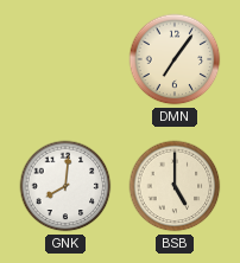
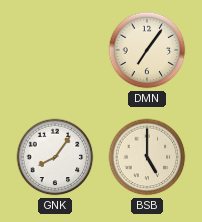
GNK: 8:01 -> 8:06
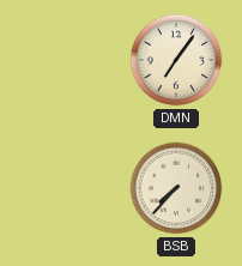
GNK: 8:06 -> none
BSB: 5:00 -> 7:37
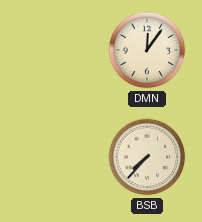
DMN: 7:06 -> 12:06
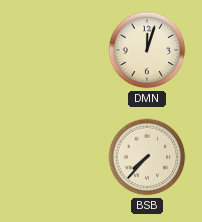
DMN: 12:06 -> 12:03
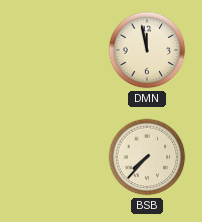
DMN: 12:03 -> 11:58
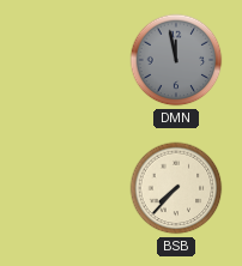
DMN dial: cream -> grey
